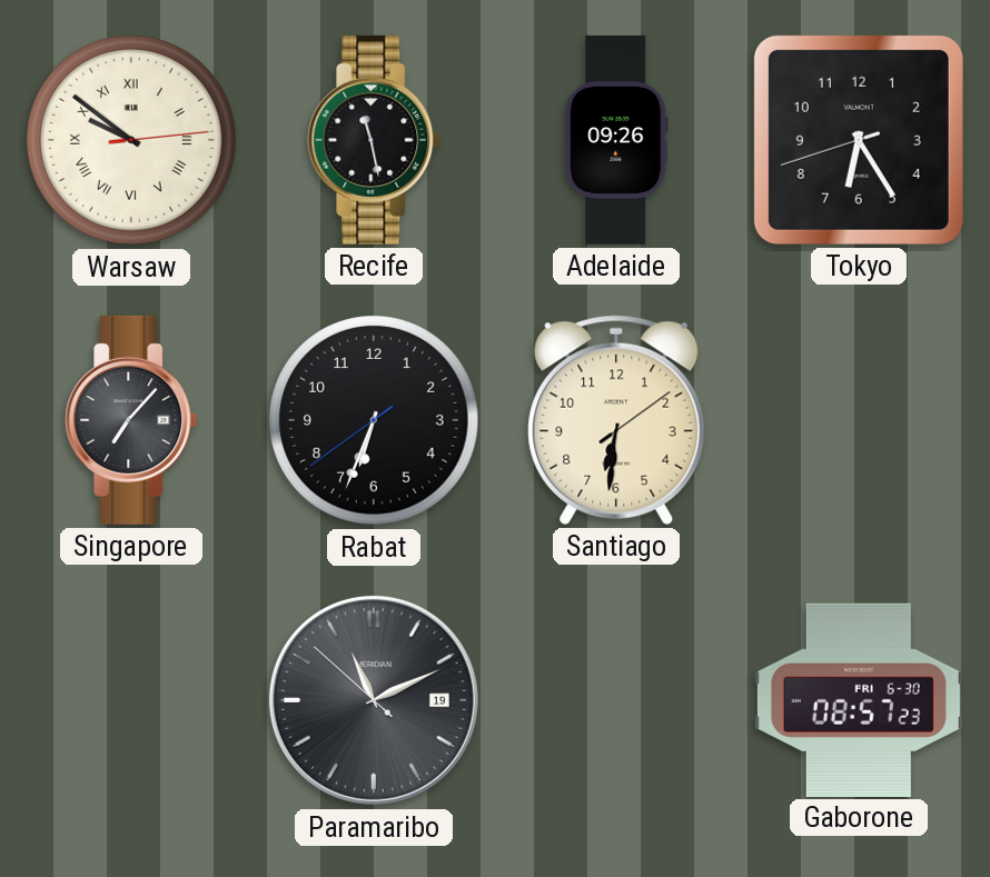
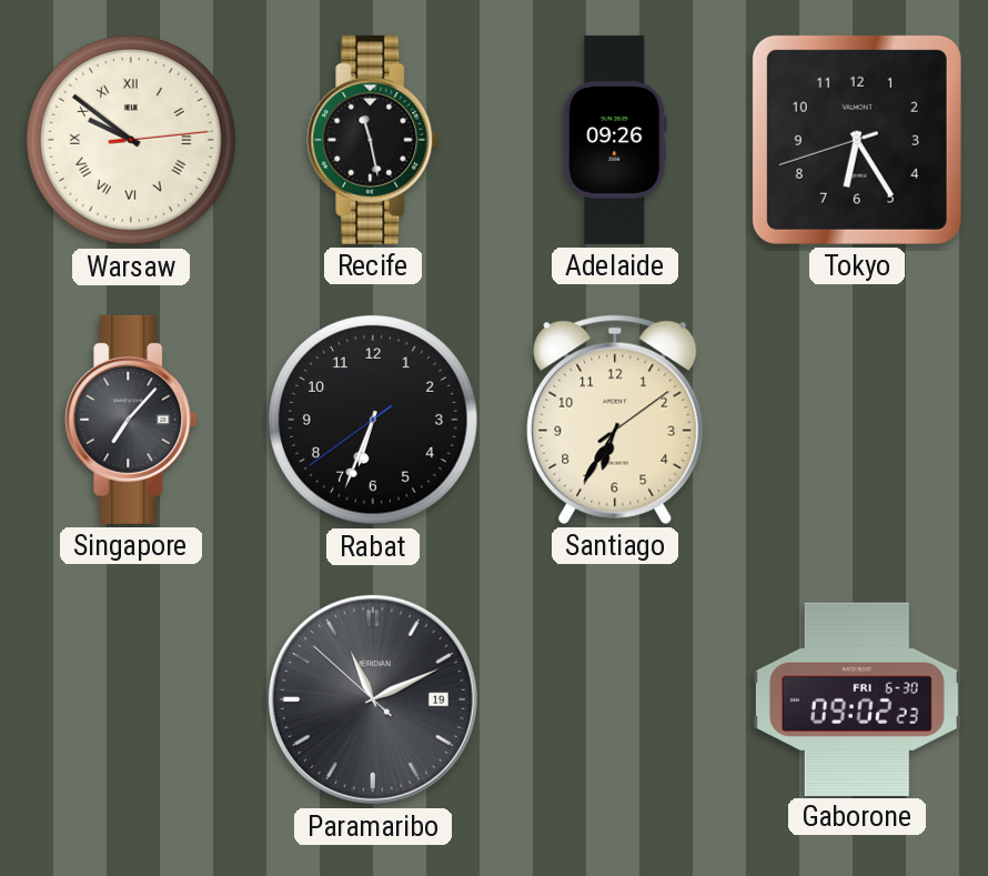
Santiago: 6:31 -> 6:35
Gaborone: 08:57 -> 09:02
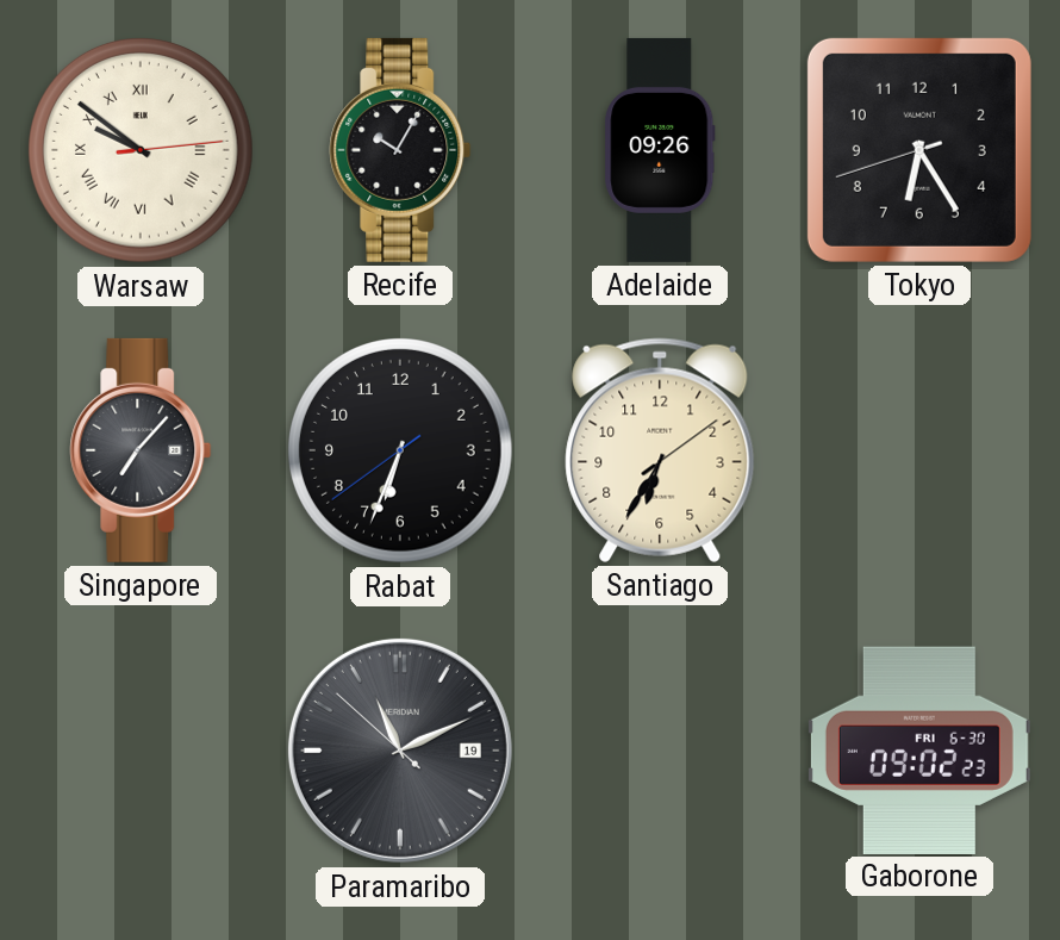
Recife: 11:28 -> 10:05
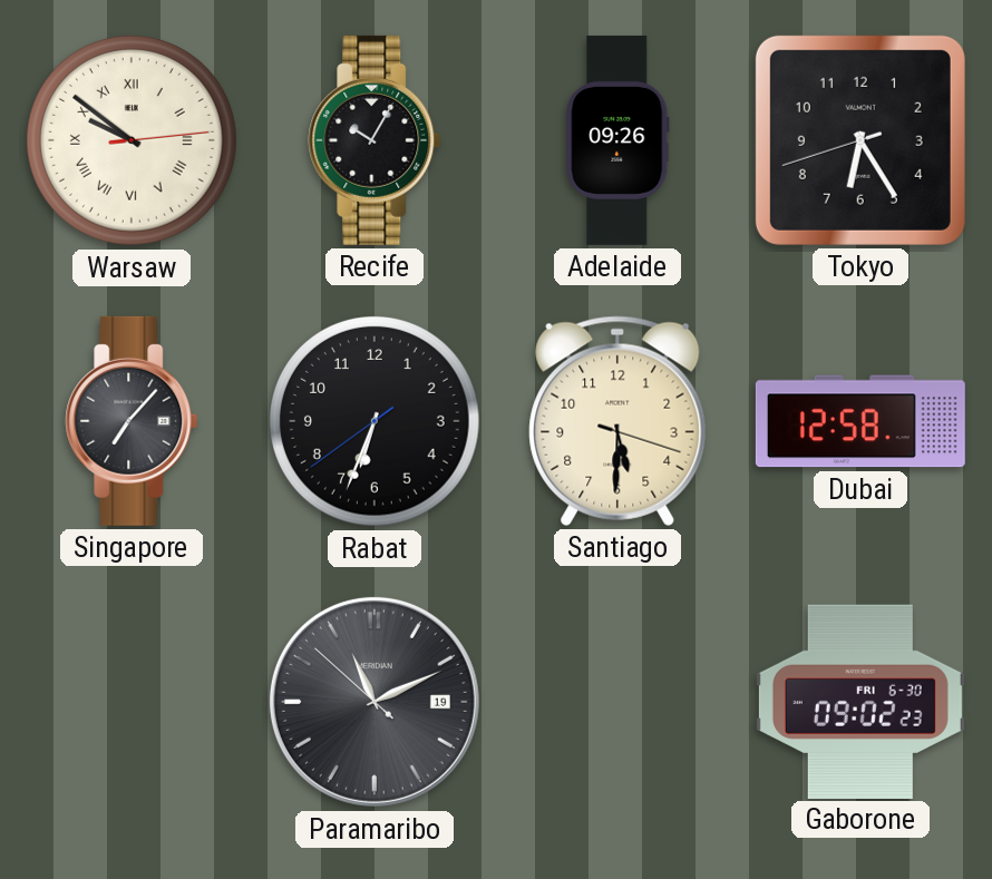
Santiago: 6:35 -> 5:30
Dubai: none -> 12:58
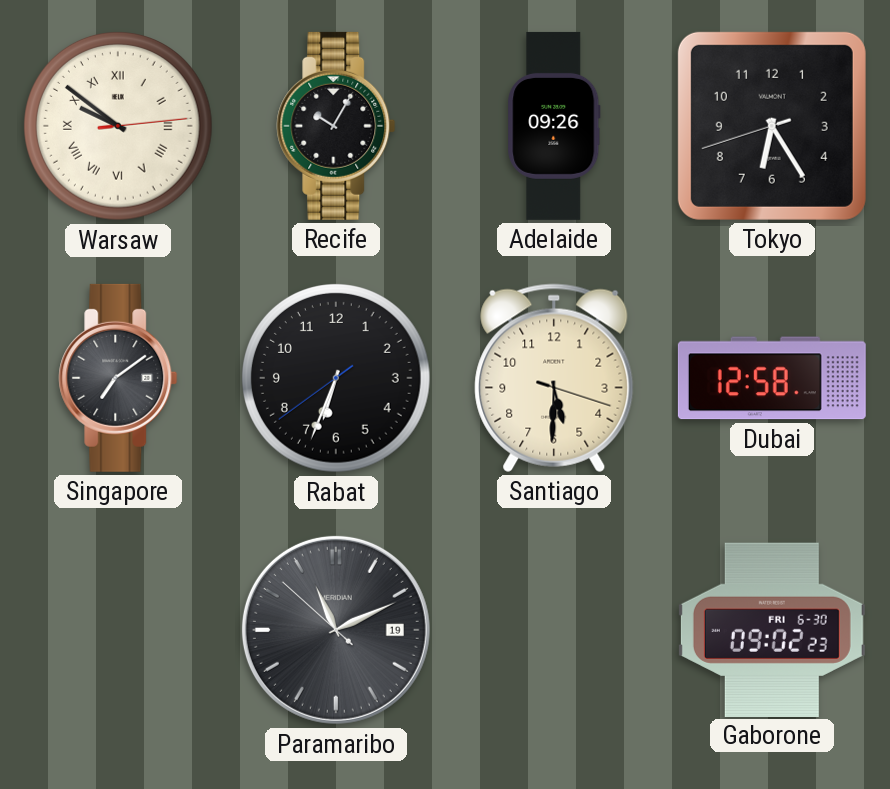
Singapore: 7:07 -> 7:09
